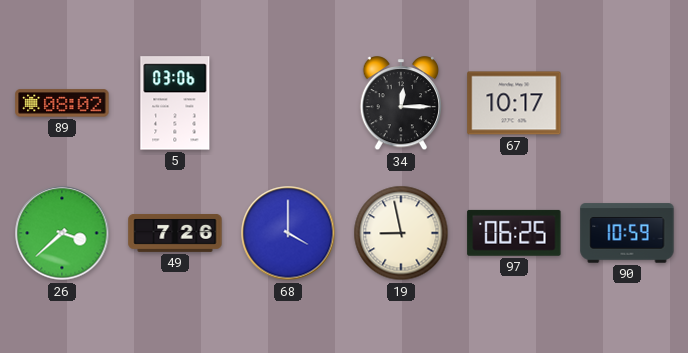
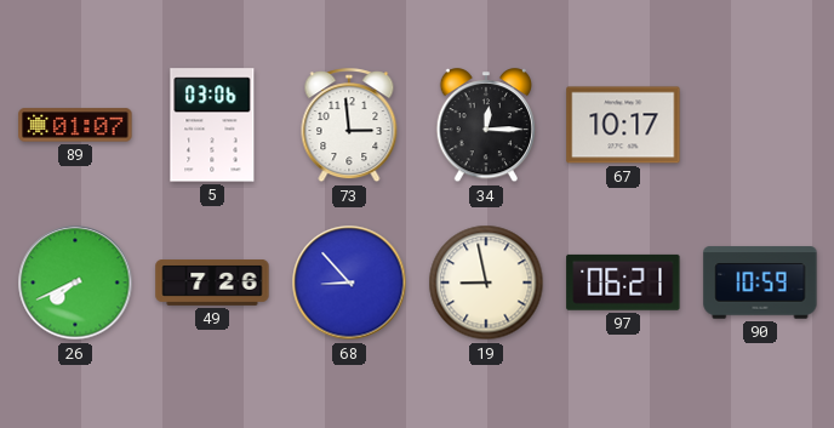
89: 08:02 -> 01:07
73: none -> 2:59
26: 3:38 -> 7:41
68: 4:00 -> 8:53
97: 06:25 -> 06:21
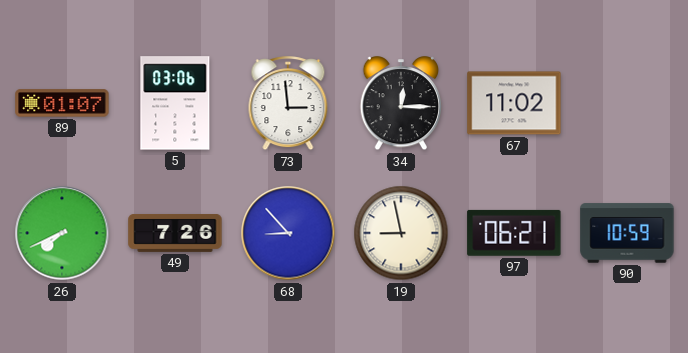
67: 10:17 -> 11:02
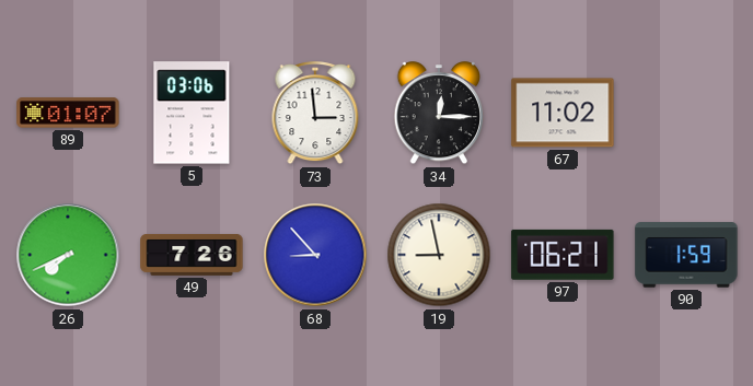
90: 10:59 -> 1:59
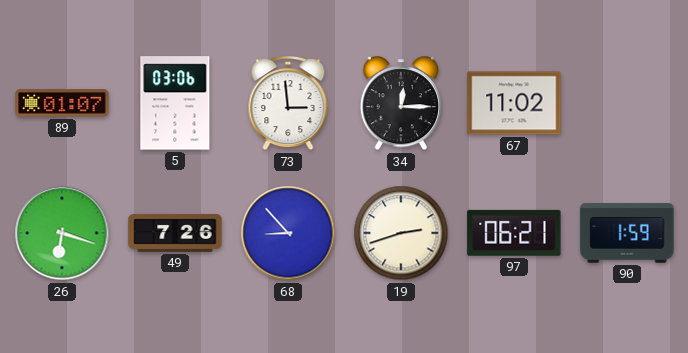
26: 7:41 -> 6:18
19: 8:58 -> 2:42
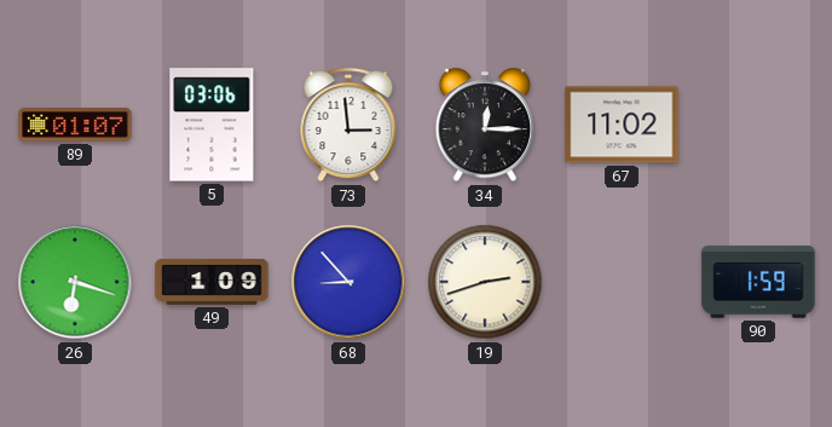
49: 7:26 -> 1:09
97: 06:21 -> none
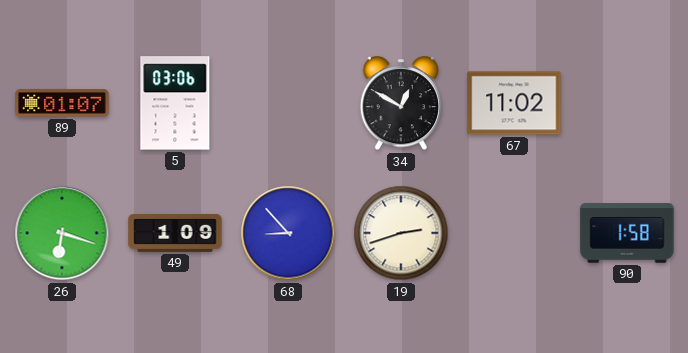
73: 2:59 -> none
34: 12:15 -> 12:50
90: 1:59 -> 1:58
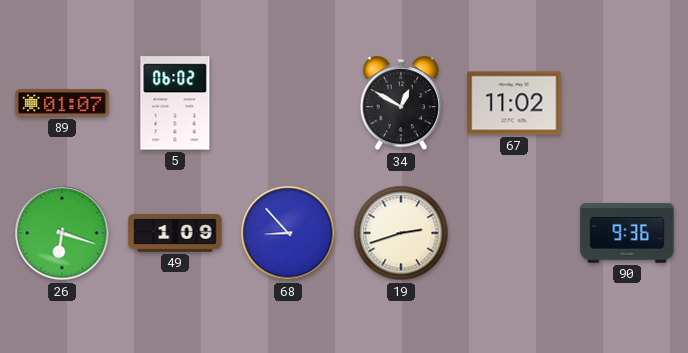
5: 03:06 -> 06:02
90: 1:58 -> 9:36
